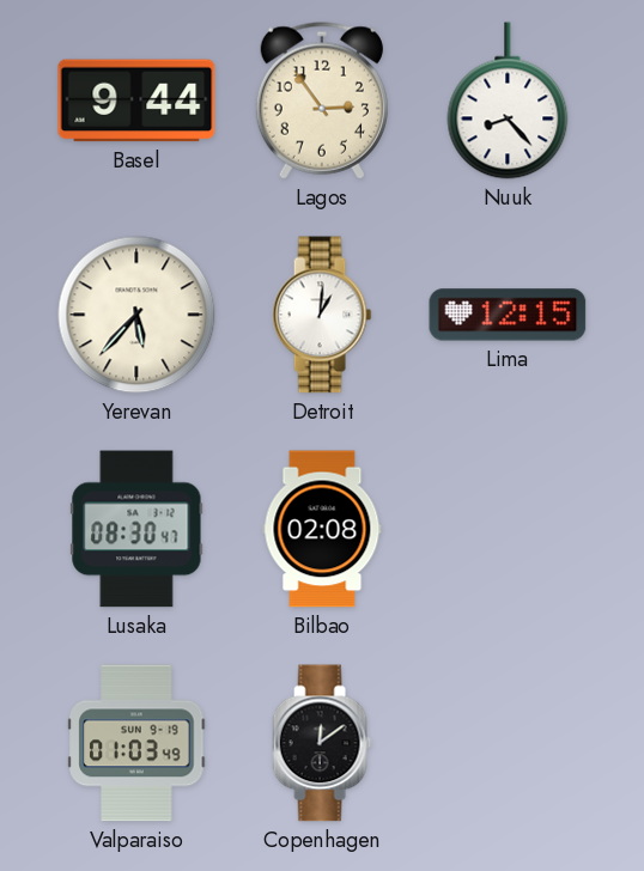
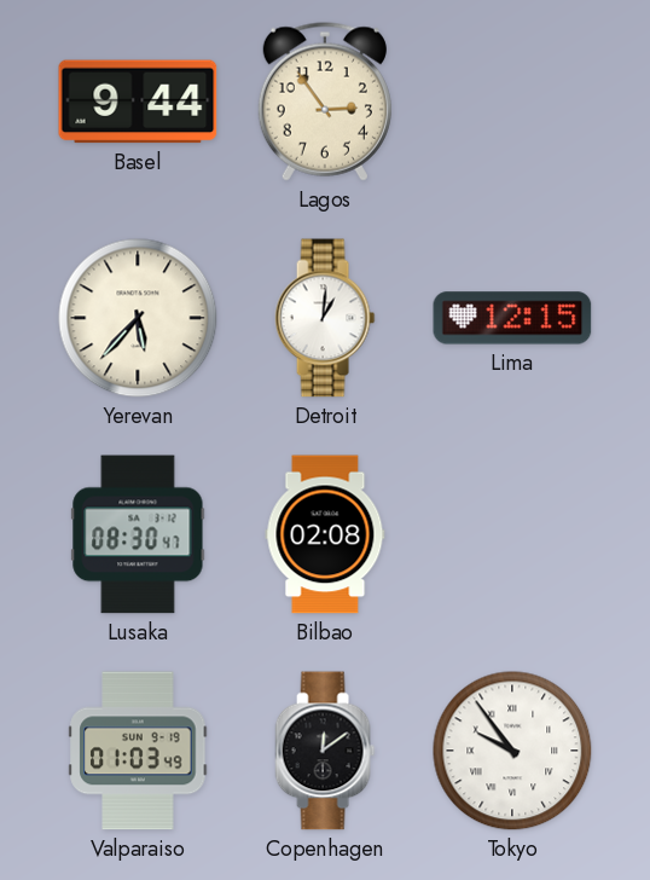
Nuuk: 8:23 -> none
Tokyo: none -> 9:54
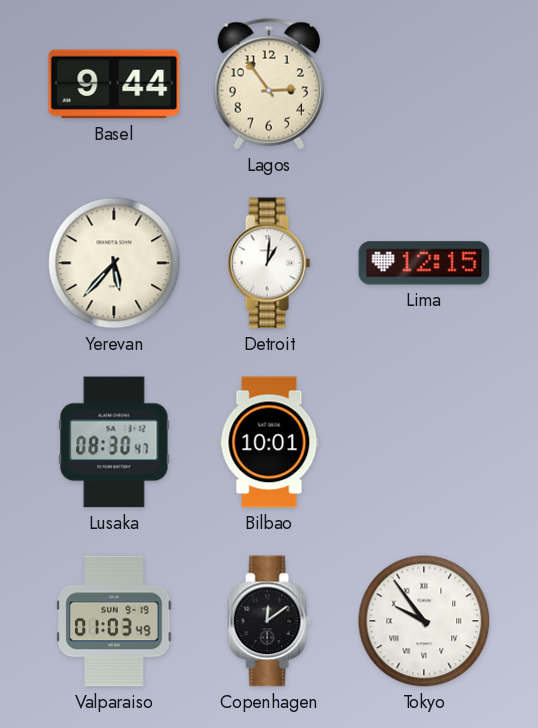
Bilbao: 02:08 -> 10:01
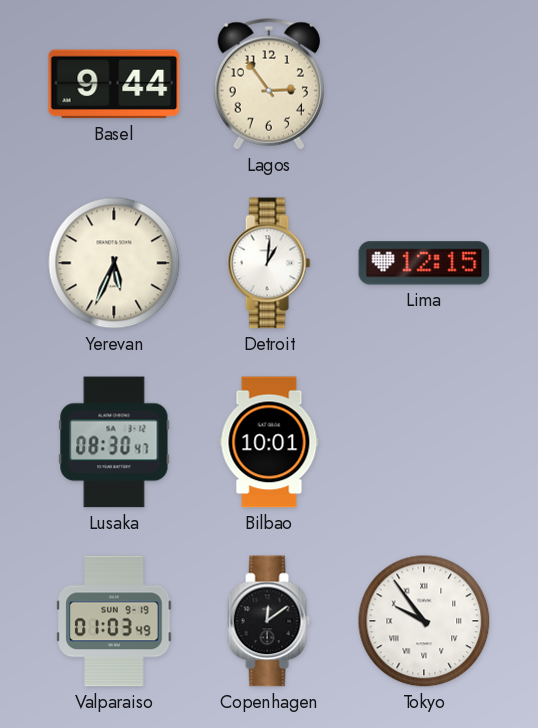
Yerevan: 5:37 -> 5:34
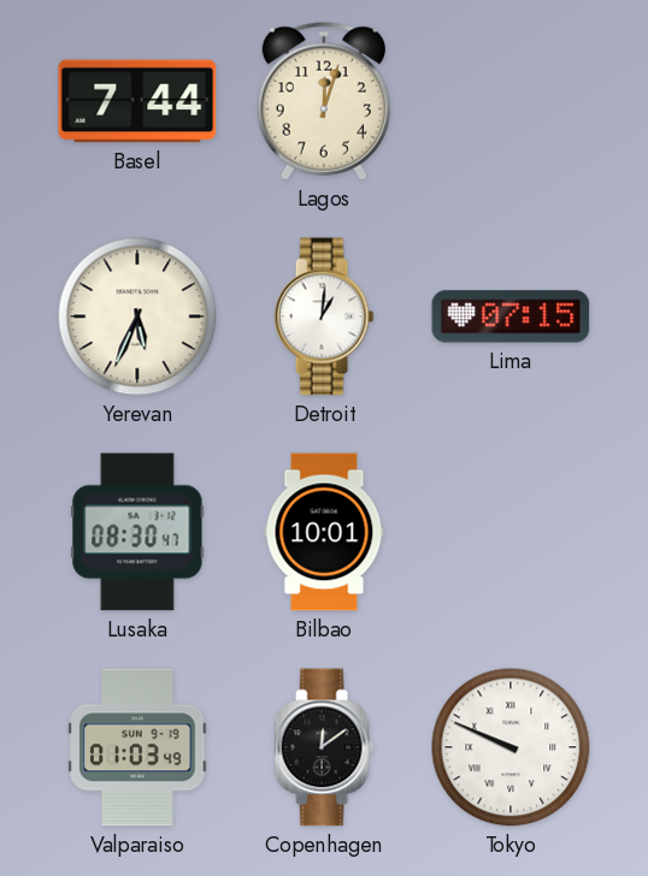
Basel: 9:44 -> 7:44
Lagos: 2:54 -> 12:03
Lima: 12:15 -> 07:15
Tokyo: 9:54 -> 9:49
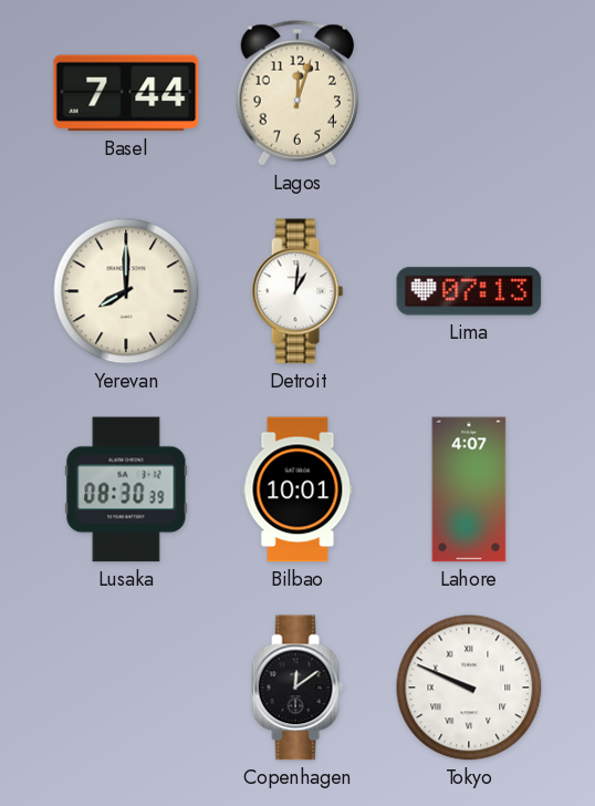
Yerevan: 5:34 -> 8:00
Lima: 07:15 -> 07:13
Lusaka: 08:30:47 -> 08:30:39
Lahore: none -> 4:07
Valparaiso: 01:03 -> none
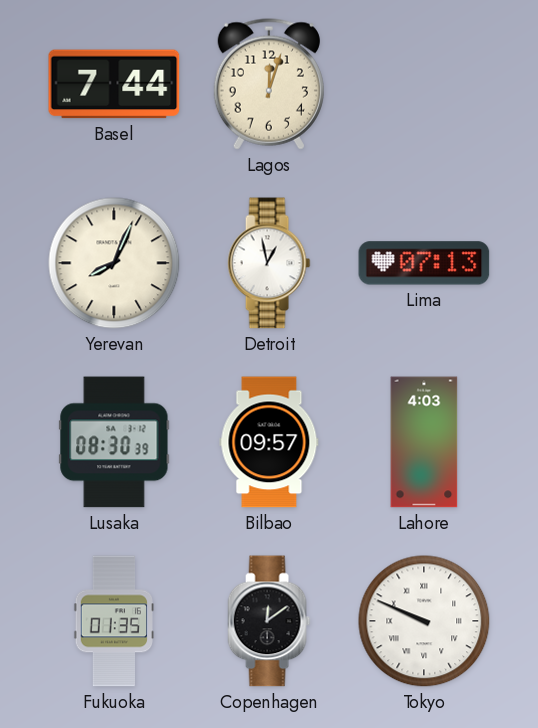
Yerevan: 8:00 -> 8:04
Detroit: 1:01 -> 12:58
Bilbao: 10:01 -> 09:57
Lahore: 4:07 -> 4:03
Fukuoka: none -> 01:35
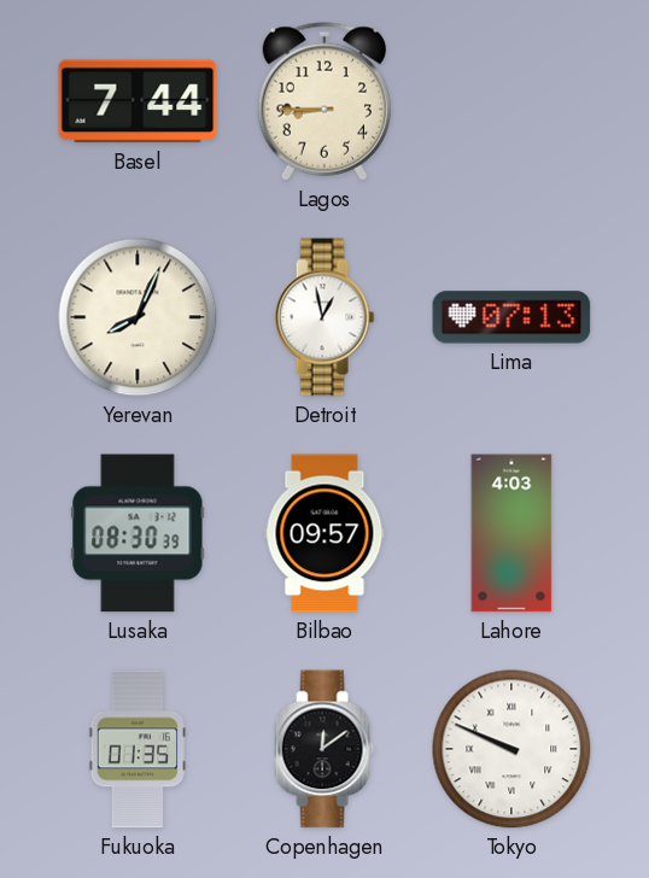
Lagos: 12:03 -> 8:45
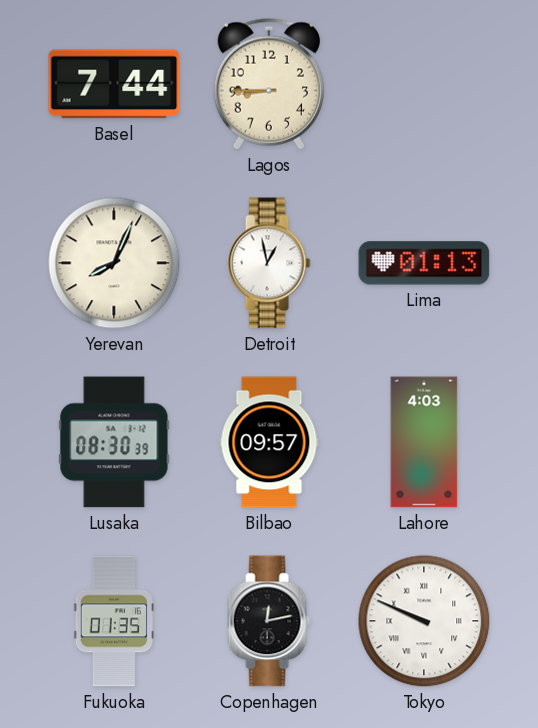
Lima: 07:13 -> 01:13
Copenhagen: 12:09 -> 12:13
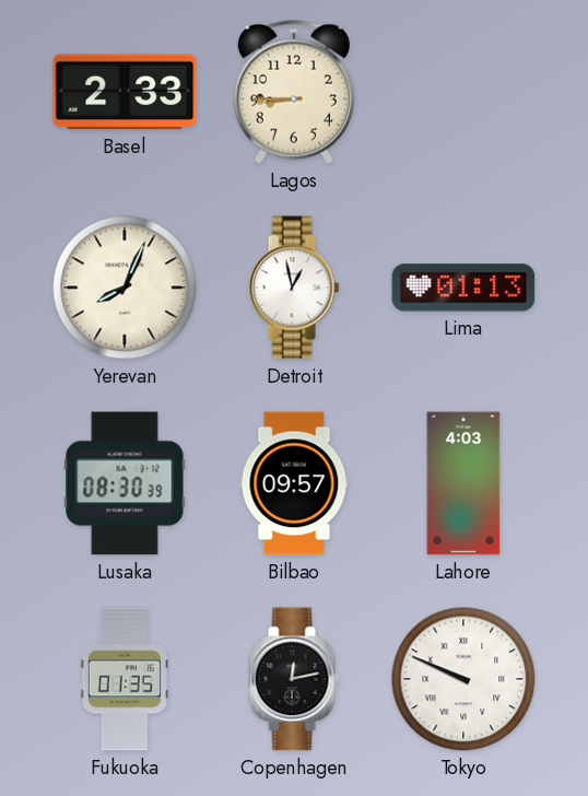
Basel: 7:44 -> 2:33
